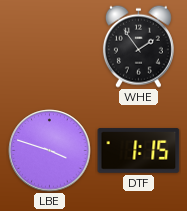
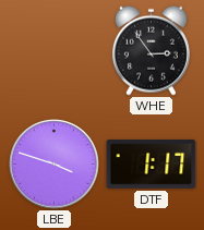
WHE: 1:54 -> 2:54
DTF: 1:15 -> 1:17
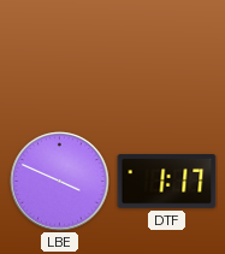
WHE: 2:54 -> none
LBE: 3:48 -> 3:49
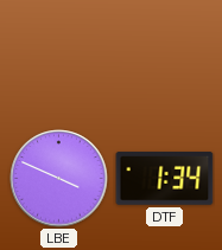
DTF: 1:17 -> 1:34
